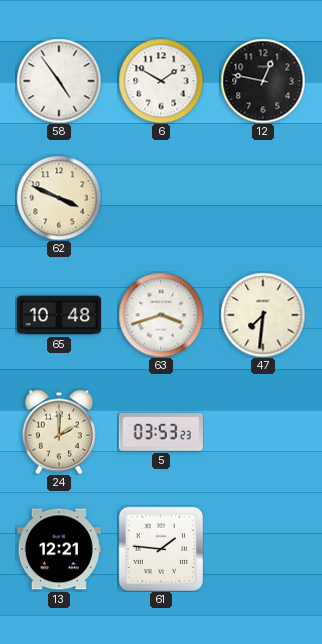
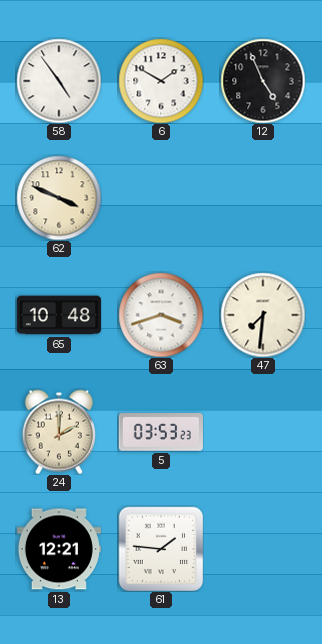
12: 12:47 -> 4:56
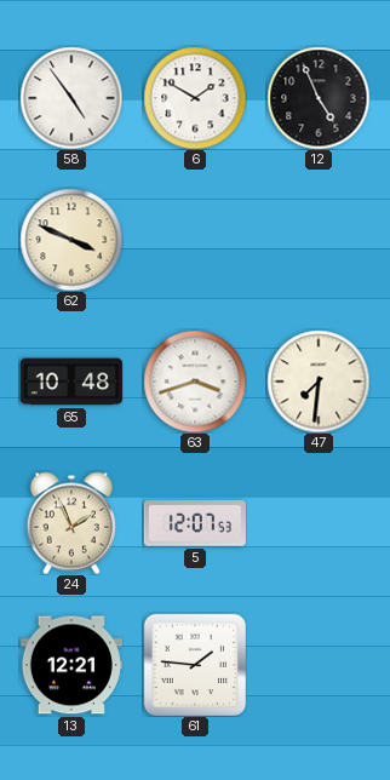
24: 2:00 -> 1:56
5: 03:53 -> 12:07
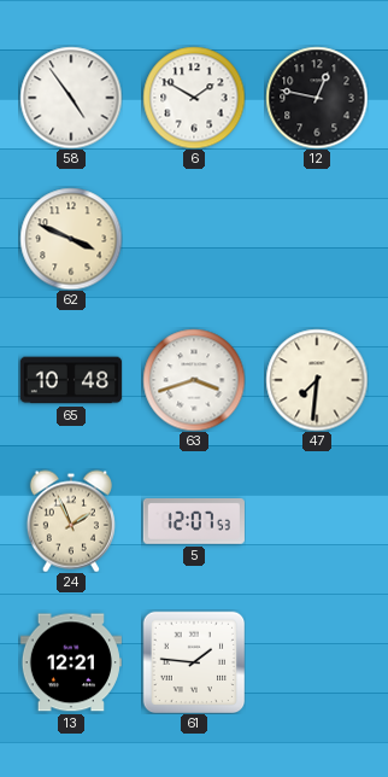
12: 4:56 -> 12:47
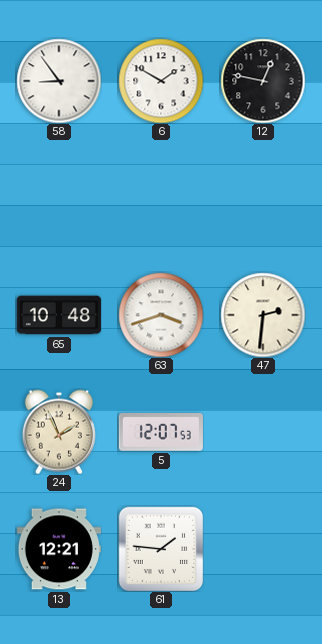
58: 4:54 -> 8:54
62: 3:49 -> none
47: 7:31 -> 2:31
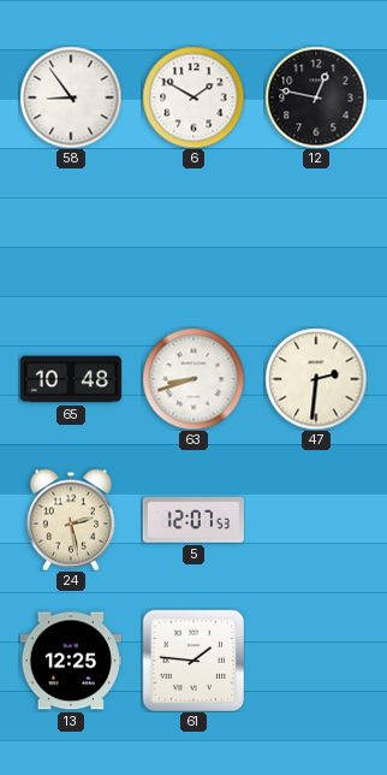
63: 3:42 -> 8:42
24: 1:56 -> 2:28
13: 12:21 -> 12:25
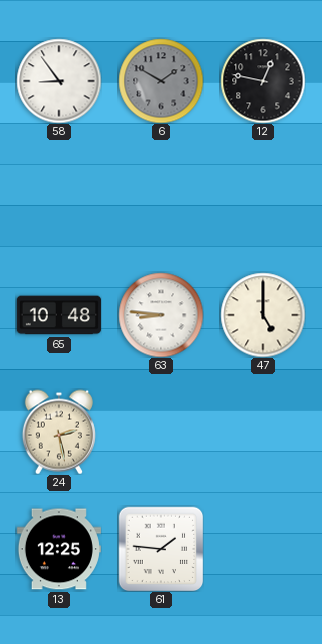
6 dial: white -> grey
63: 8:42 -> 8:46
47: 2:31 -> 5:00
5: 12:07 -> none
